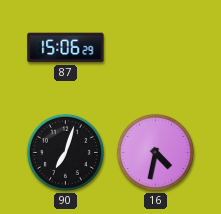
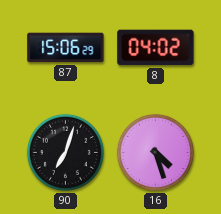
8: none -> 04:02
16: 4:32 -> 4:27
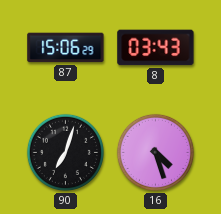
8: 04:02 -> 03:43
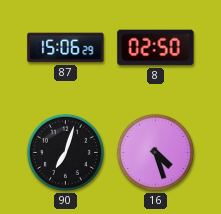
8: 03:43 -> 02:50
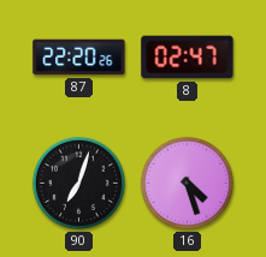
87: 15:06 -> 22:20
8: 02:50 -> 02:47
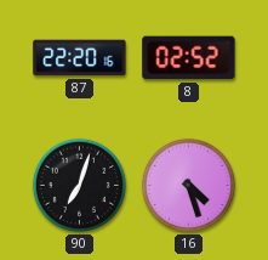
87: 22:20:26 -> 22:20:16
8: 02:47 -> 02:52
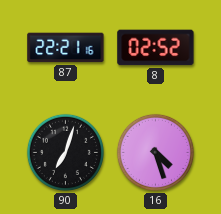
87: 22:20 -> 22:21
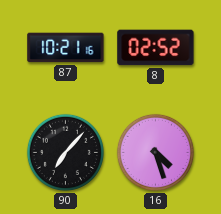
87: 22:21 -> 10:21
90: 7:03 -> 7:07
